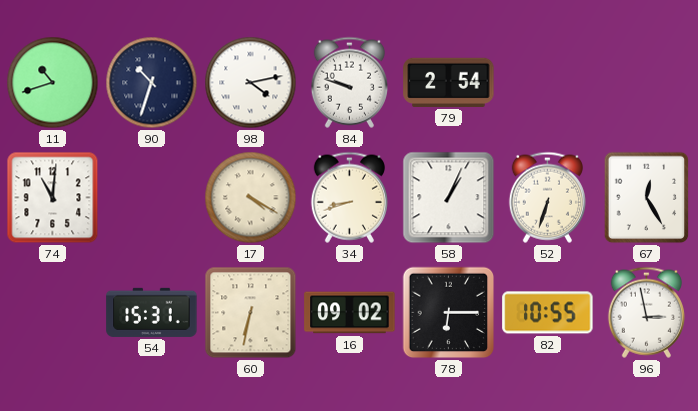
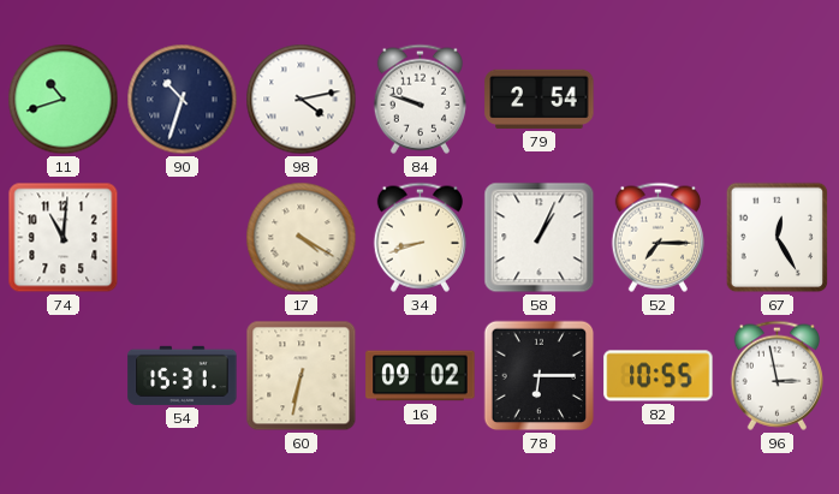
52: 6:33 -> 7:15
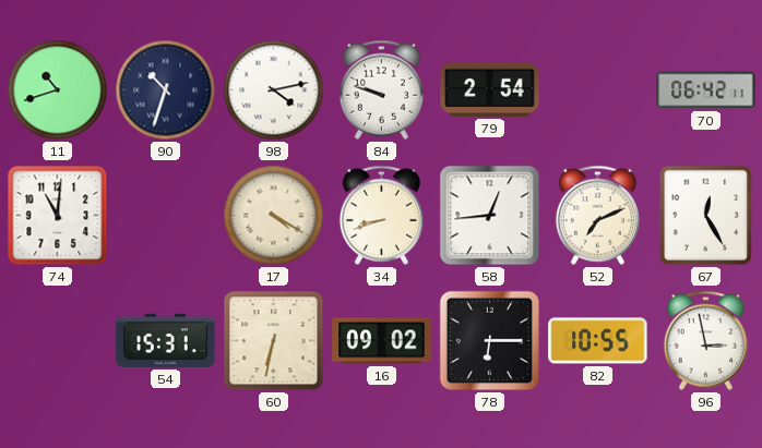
70: none -> 06:42
58: 1:04 -> 12:44
52: 7:15 -> 7:11
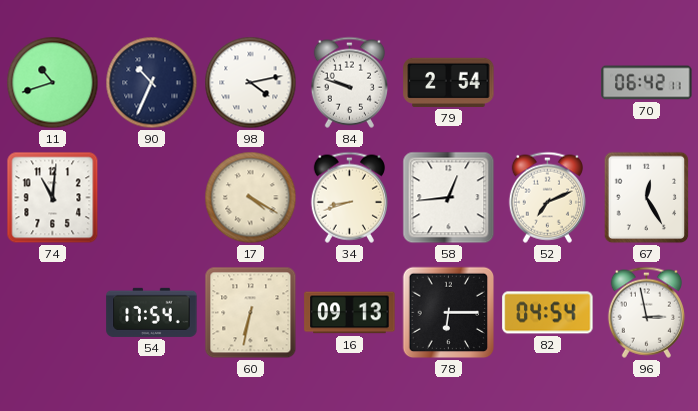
90: 10:33 -> 10:34
54: 15:31 -> 17:54
16: 09:02 -> 09:13
82: 10:55 -> 04:54
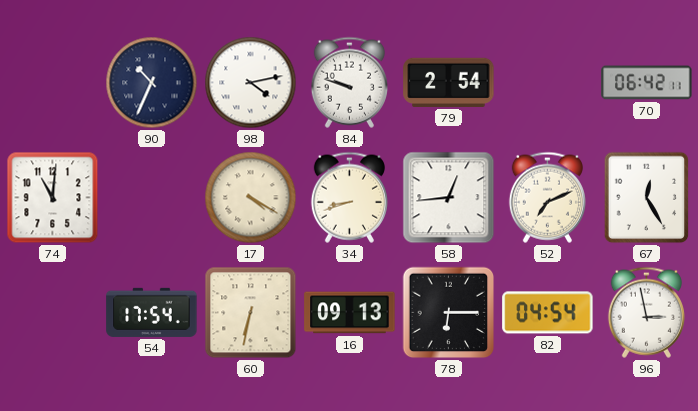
11: 10:42 -> none
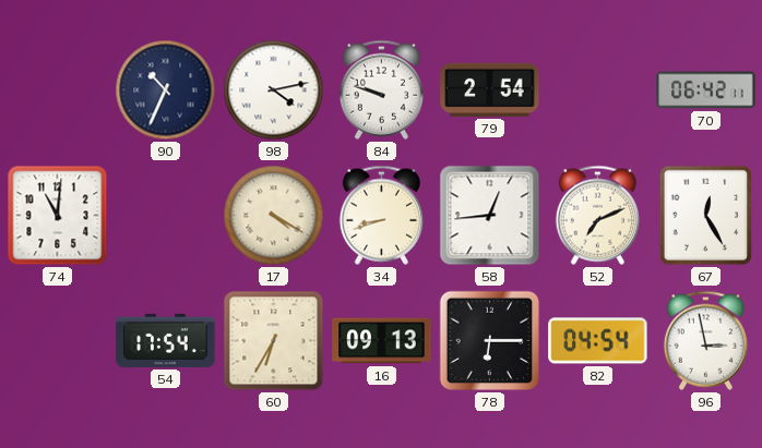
60: 6:32 -> 6:35
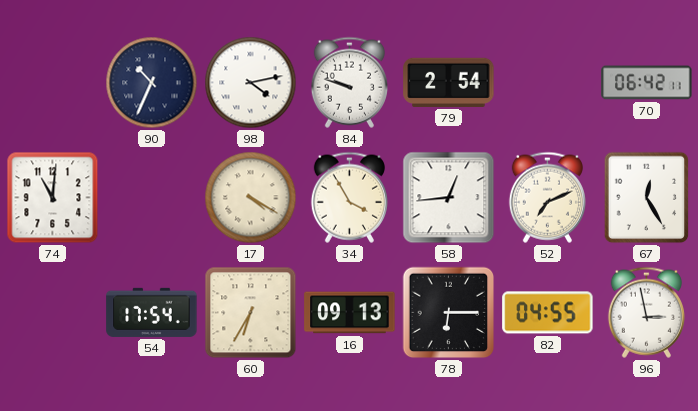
34: 8:42 -> 3:55
82: 04:54 -> 04:55
